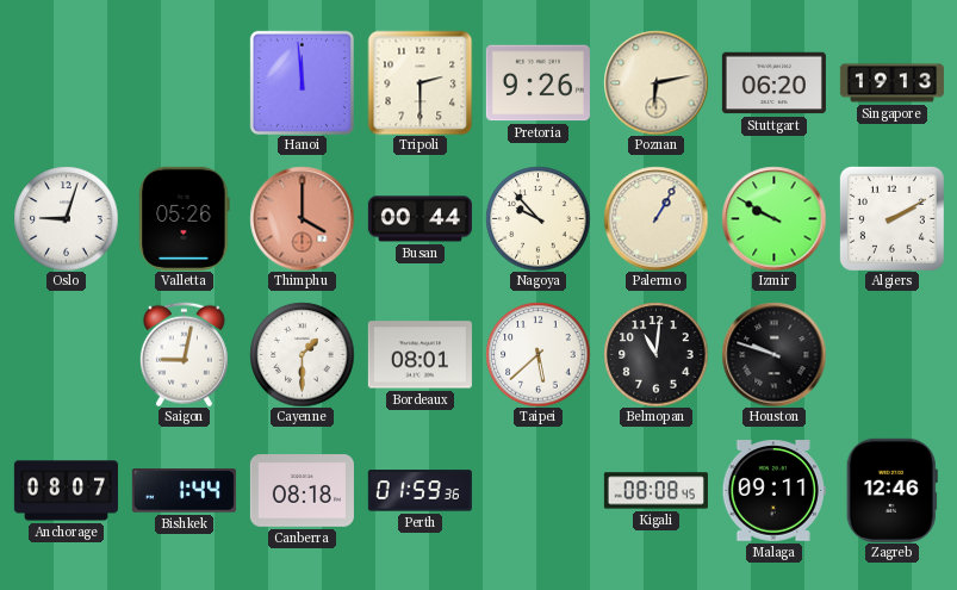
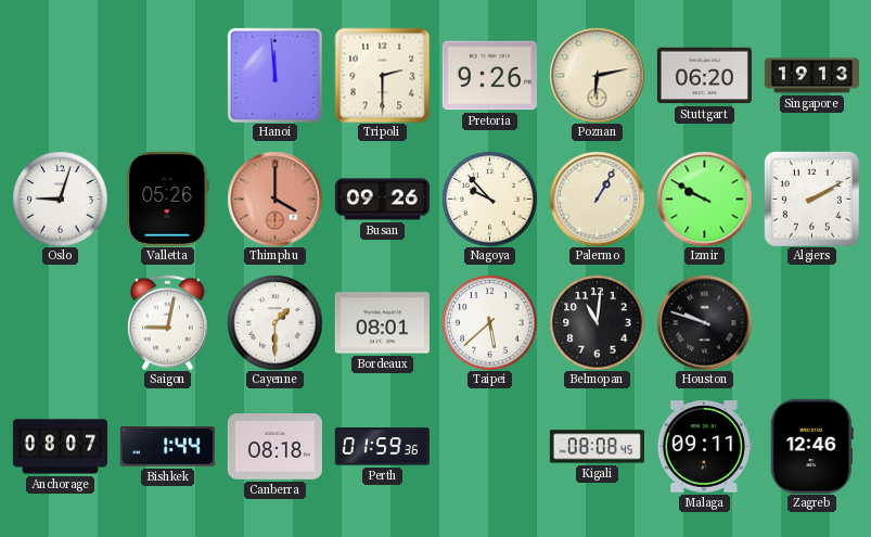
Busan: 00:44 -> 09:26
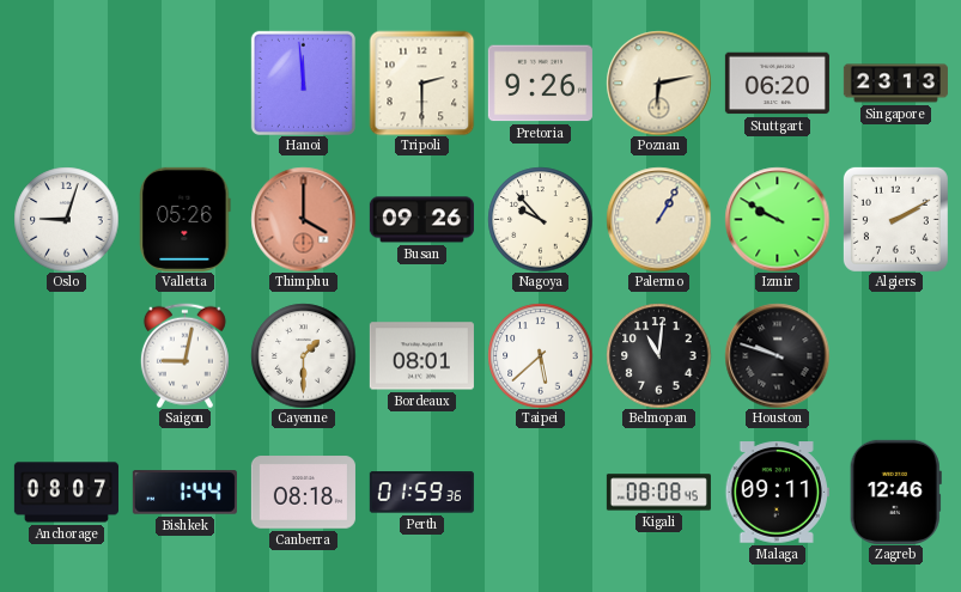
Singapore: 19:13 -> 23:13
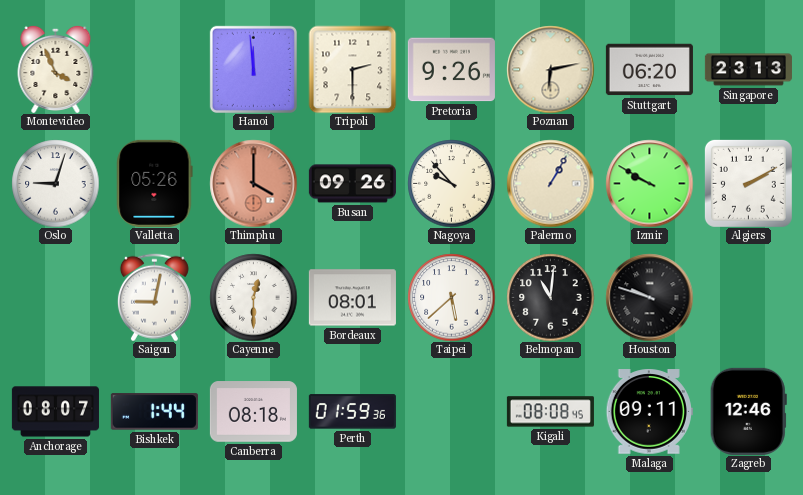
Montevideo: none -> 3:56
Cayenne: 1:30 -> 12:30
